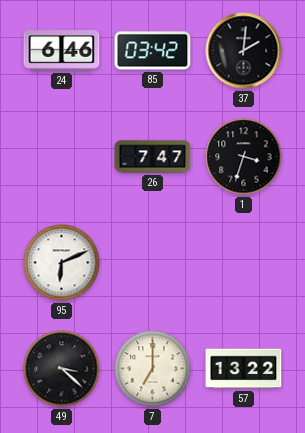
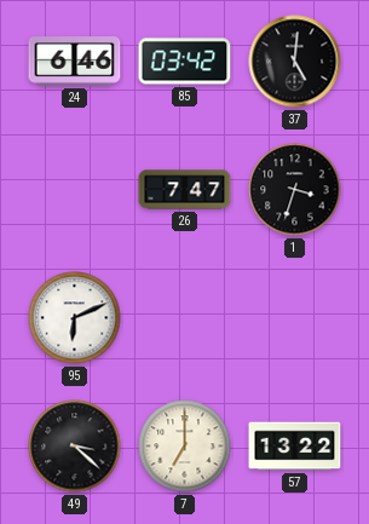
37: 2:01 -> 5:01
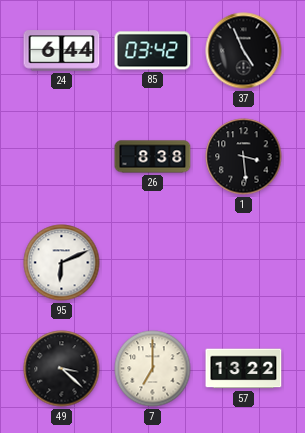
24: 6:46 -> 6:44
37: 5:01 -> 4:56
26: 7:47 -> 8:38
1: 3:33 -> 3:29
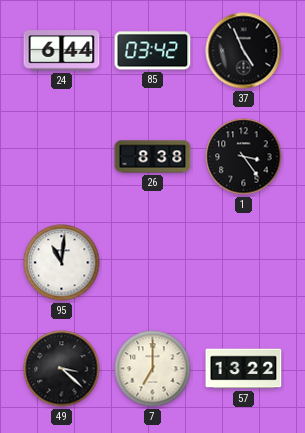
1: 3:29 -> 3:24
95: 6:11 -> 11:01
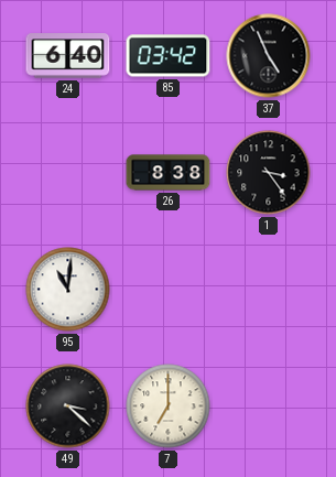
24: 6:44 -> 6:40
57: 13:22 -> none
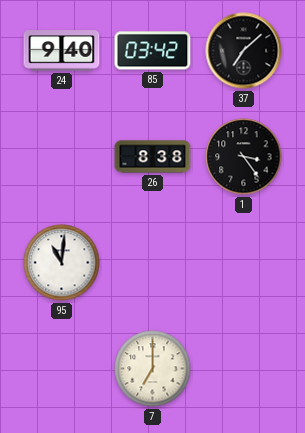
24: 6:40 -> 9:40
37: 4:56 -> 7:08
49: 3:22 -> none
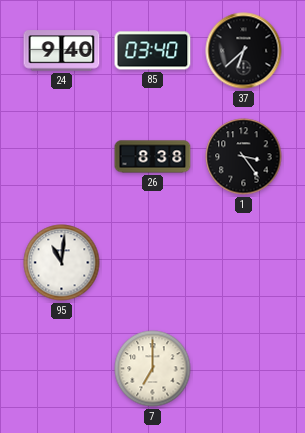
85: 03:42 -> 03:40
37: 7:08 -> 6:38
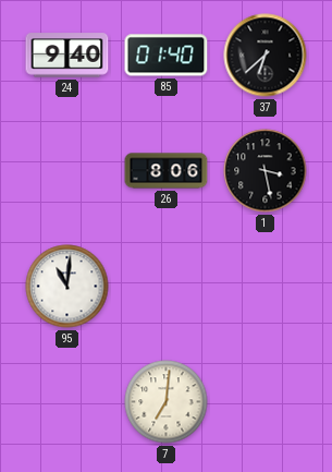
85: 03:40 -> 01:40
26: 8:38 -> 8:06
1: 3:24 -> 3:28
7: 7:00 -> 7:01
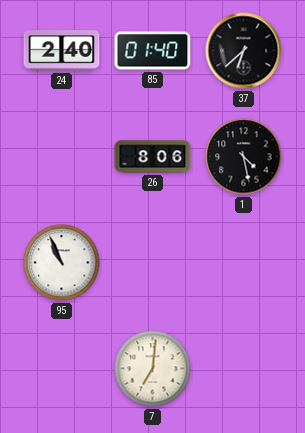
24: 9:40 -> 2:40
1: 3:28 -> 4:28
95: 11:01 -> 10:56
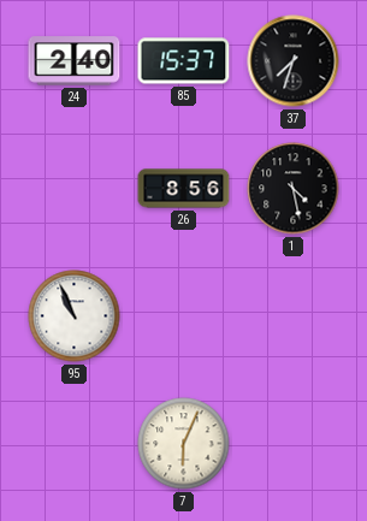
85: 01:40 -> 15:37
37: 6:38 -> 7:33
26: 8:06 -> 8:56
7: 7:01 -> 6:04
